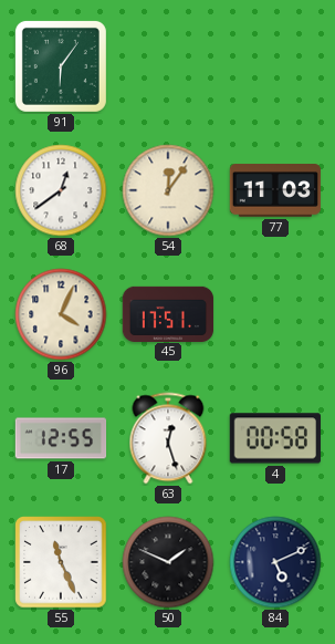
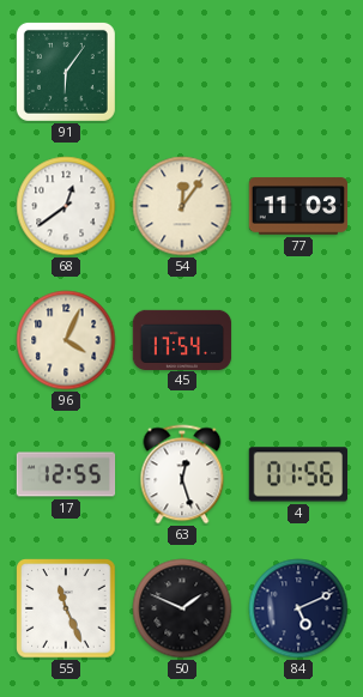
45: 17:51 -> 17:54
4: 00:58 -> 01:56
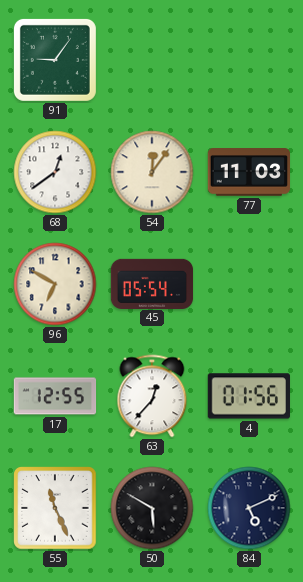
91: 6:06 -> 9:06
96: 4:04 -> 6:50
45: 17:54 -> 05:54
63: 12:27 -> 12:37
50: 1:49 -> 5:50
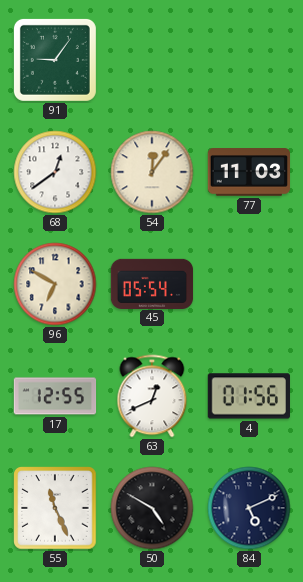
63: 12:37 -> 12:41
50: 5:50 -> 4:50
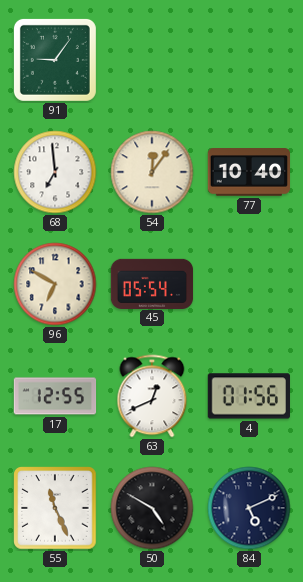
68: 12:39 -> 6:59
77: 11:03 -> 10:40
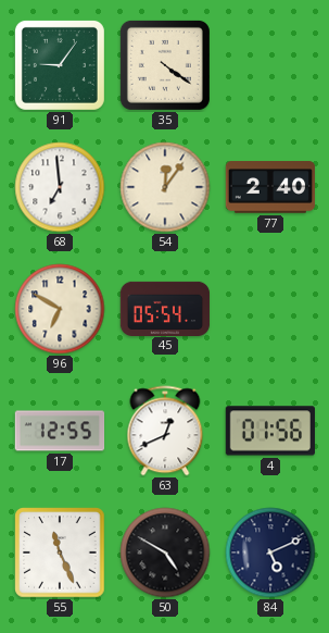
35: none -> 4:21
77: 10:40 -> 2:40
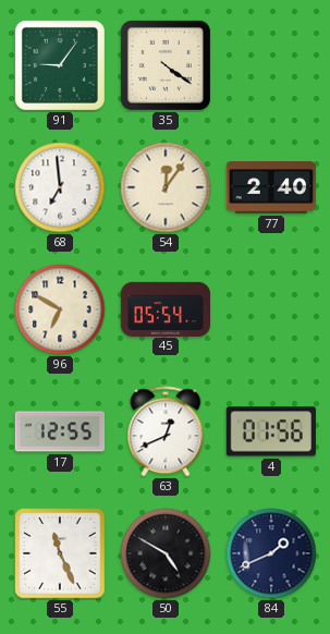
84: 5:11 -> 1:41
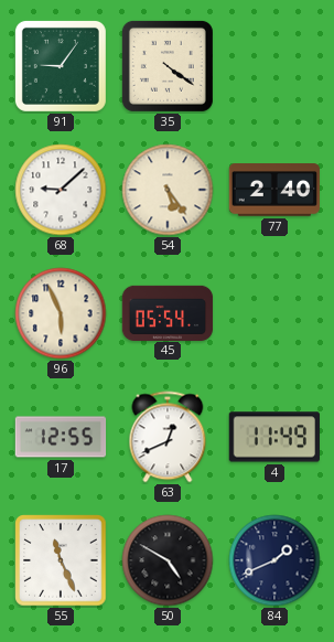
68: 6:59 -> 9:08
54: 12:06 -> 5:24
96: 6:50 -> 5:56
4: 01:56 -> 11:49
